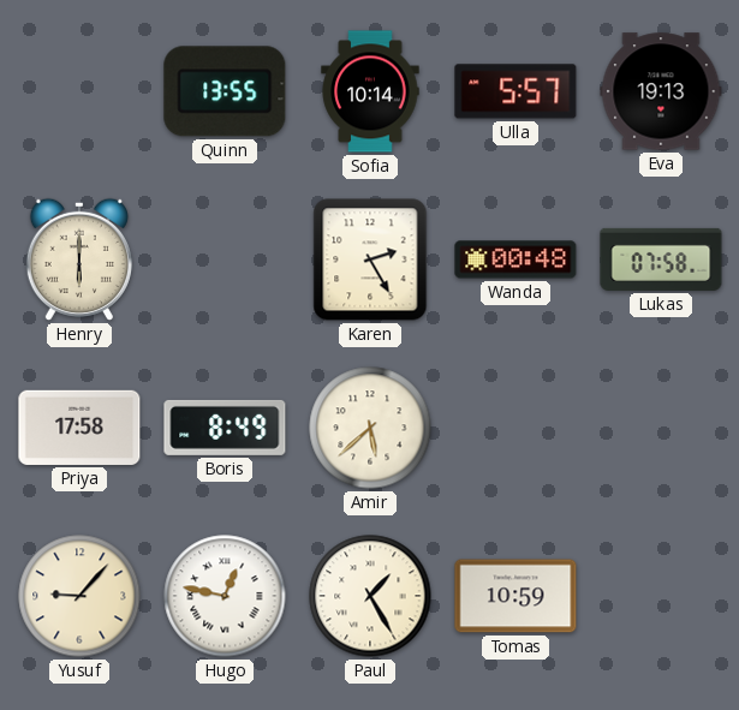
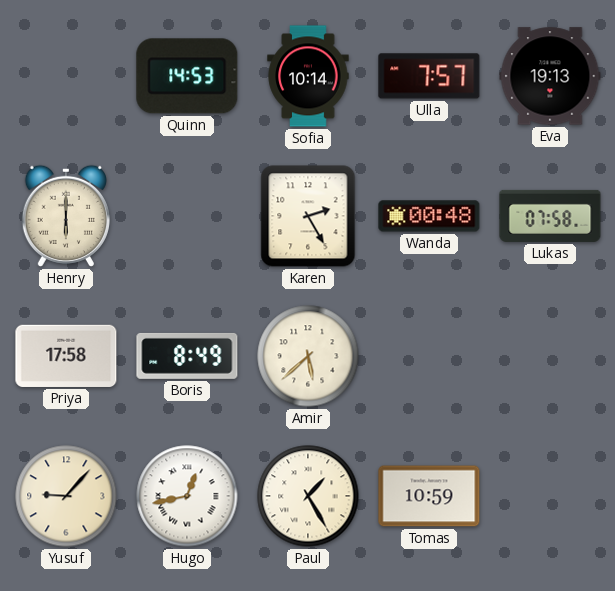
Quinn: 13:55 -> 14:53
Ulla: 5:57 -> 7:57
Hugo: 12:47 -> 12:43
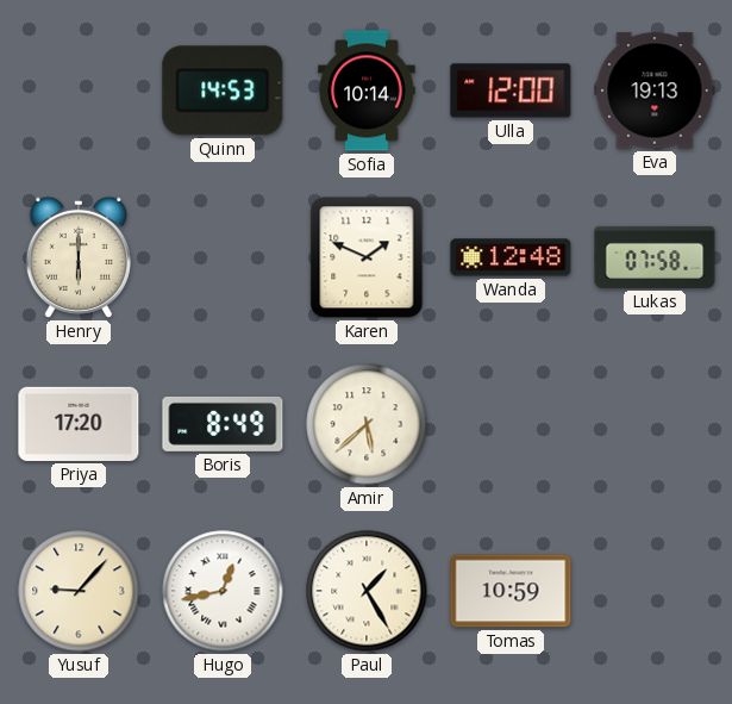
Ulla: 7:57 -> 12:00
Karen: 2:25 -> 1:49
Wanda: 00:48 -> 12:48
Priya: 17:58 -> 17:20
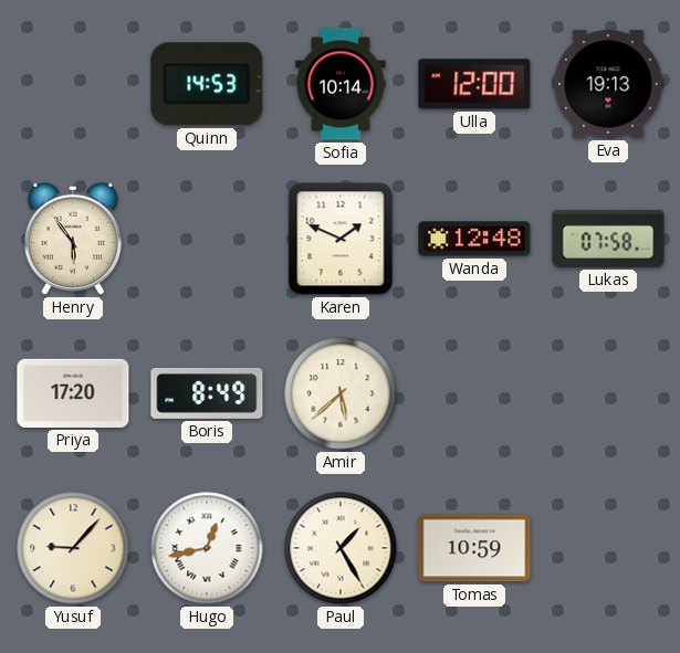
Henry: 6:00 -> 5:54
